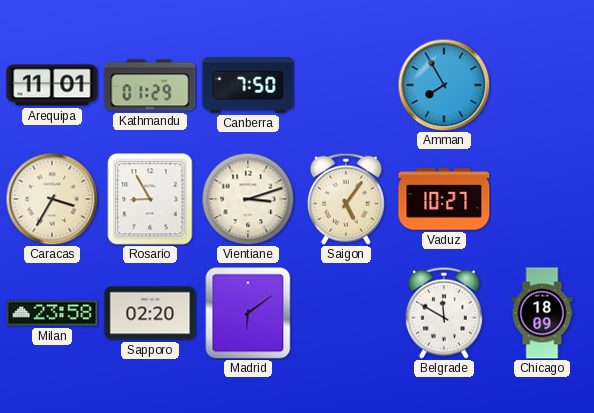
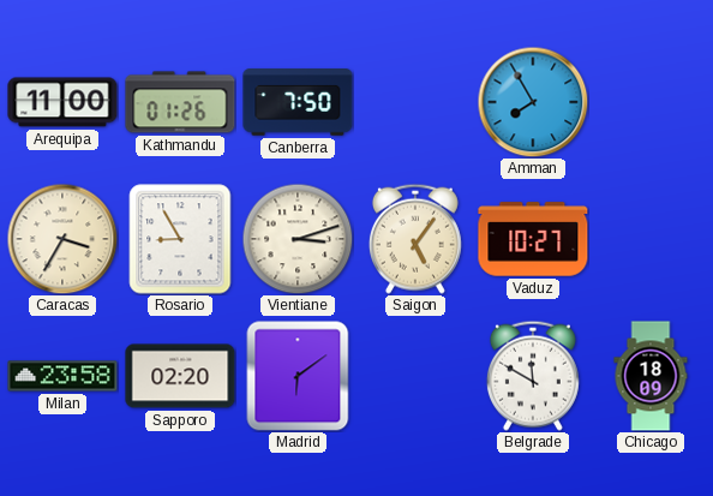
Arequipa: 11:01 -> 11:00
Kathmandu: 01:29 -> 01:26
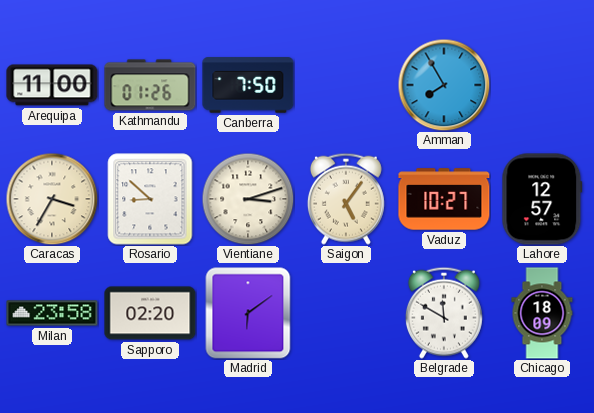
Rosario: 8:55 -> 8:52
Lahore: none -> 12:57
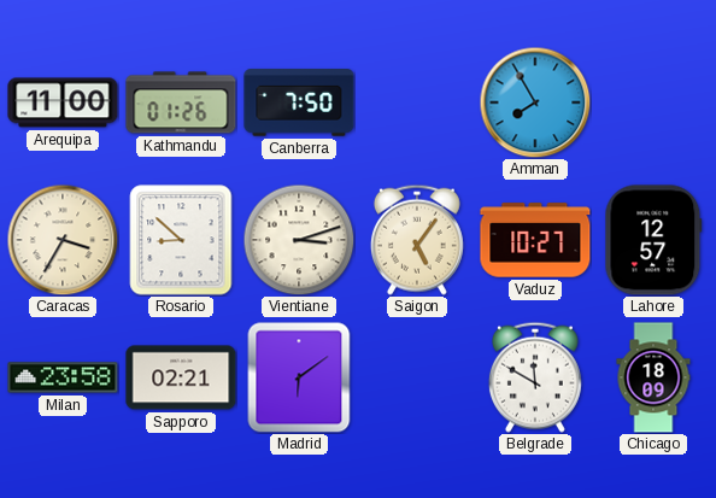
Sapporo: 02:20 -> 02:21
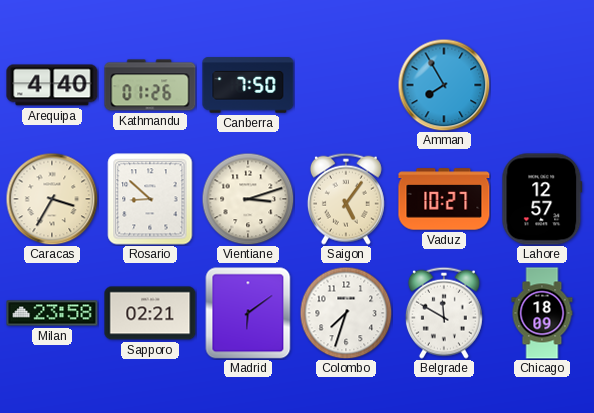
Arequipa: 11:00 -> 4:40
Colombo: none -> 7:33
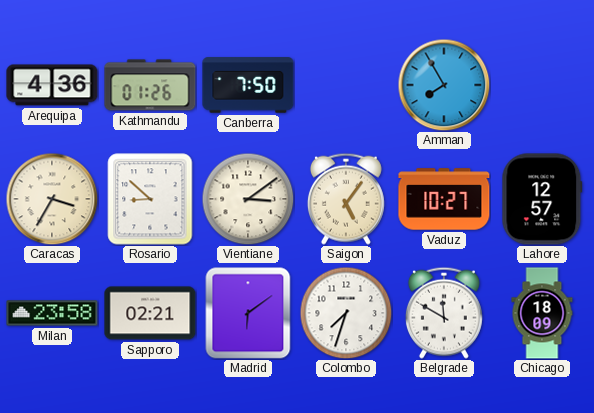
Arequipa: 4:40 -> 4:36
Vientiane: 3:12 -> 3:09
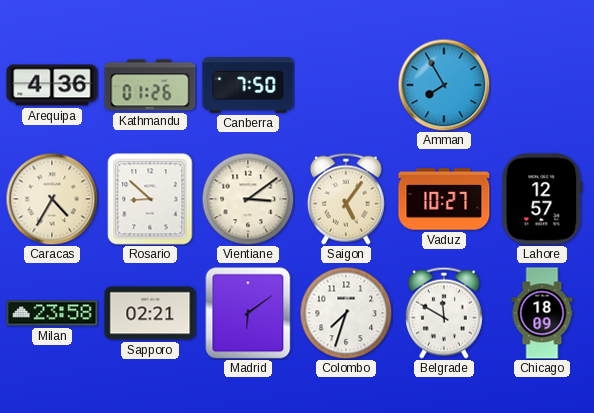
Caracas: 3:35 -> 4:35
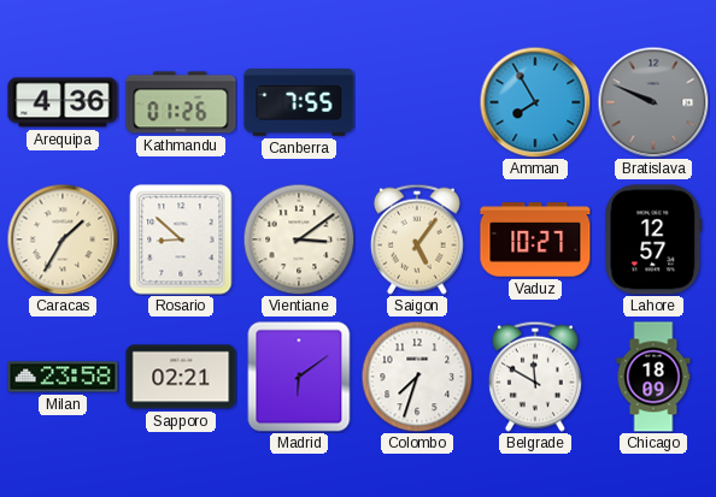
Canberra: 7:50 -> 7:55
Bratislava: none -> 9:49
Caracas: 4:35 -> 1:35
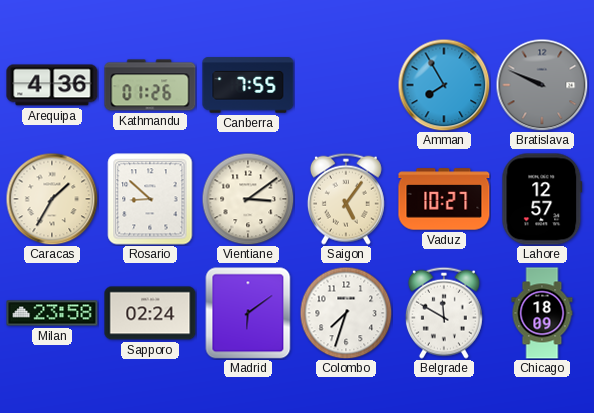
Sapporo: 02:21 -> 02:24
